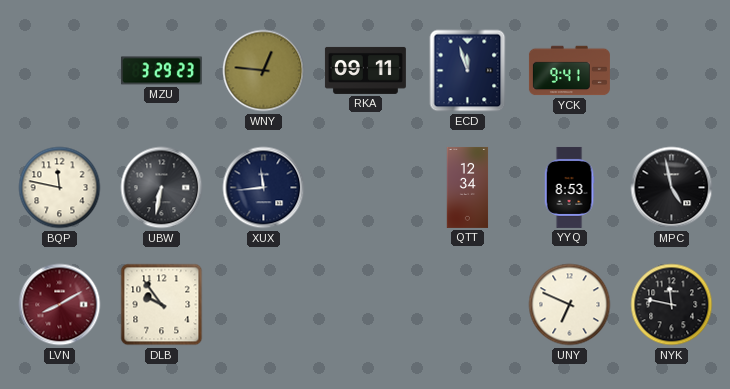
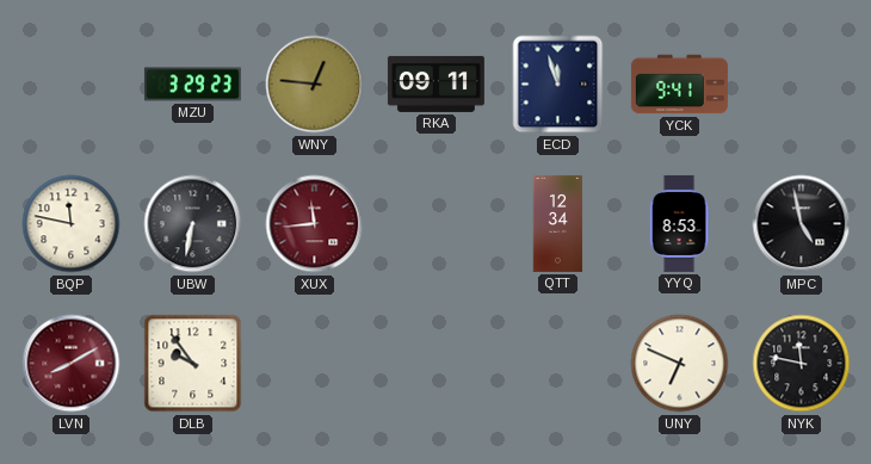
XUX dial: navy -> burgundy
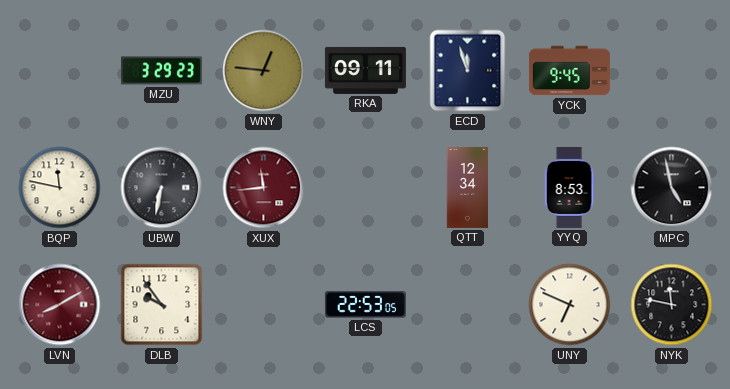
YCK: 9:41 -> 9:45
LCS: none -> 22:53
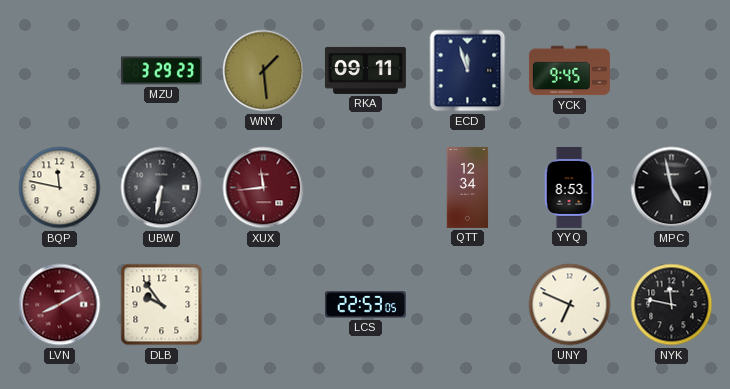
WNY: 12:46 -> 1:29
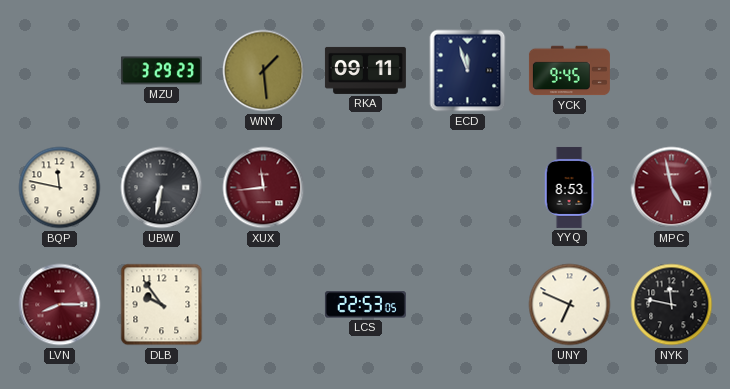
QTT: 12:34 -> none
MPC dial: black -> burgundy
LVN: 8:10 -> 8:15
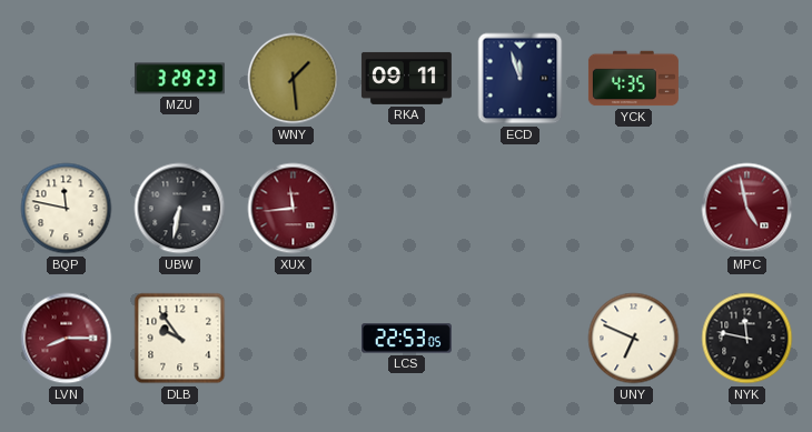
YCK: 9:45 -> 4:35
YYQ: 8:53 -> none
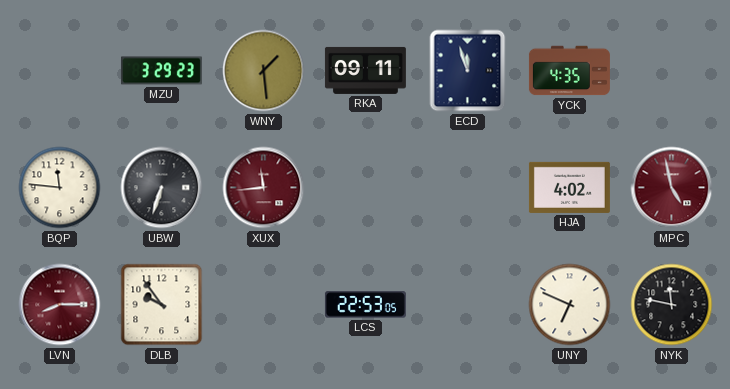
BQP: 11:47 -> 11:46
UBW: 6:32 -> 6:33
HJA: none -> 4:02
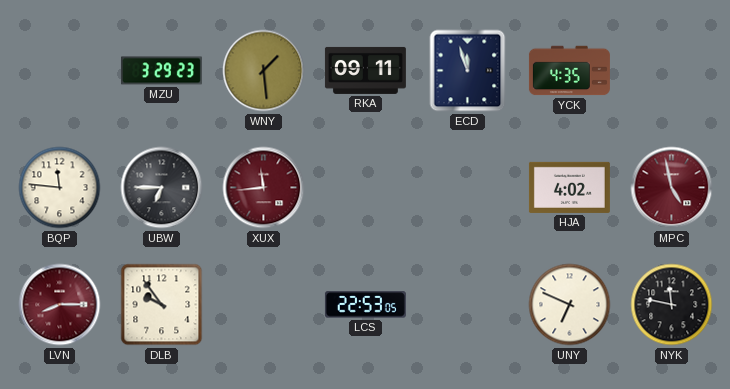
UBW: 6:33 -> 6:45
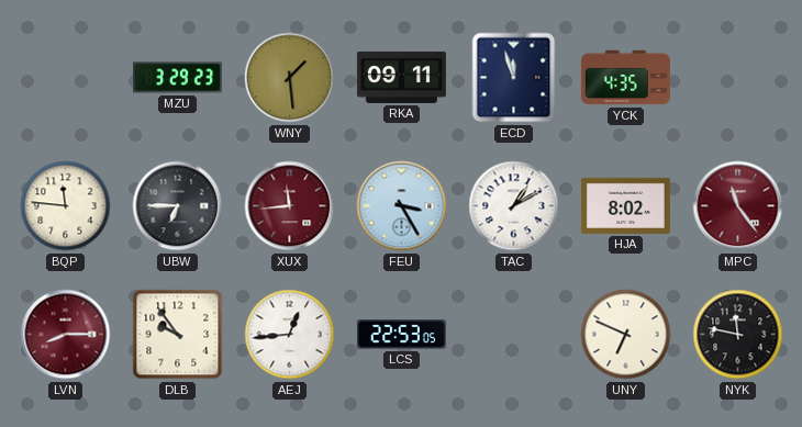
FEU: none -> 3:25
TAC: none -> 1:10
HJA: 4:02 -> 8:02
MPC: 4:58 -> 11:24
AEJ: none -> 12:44
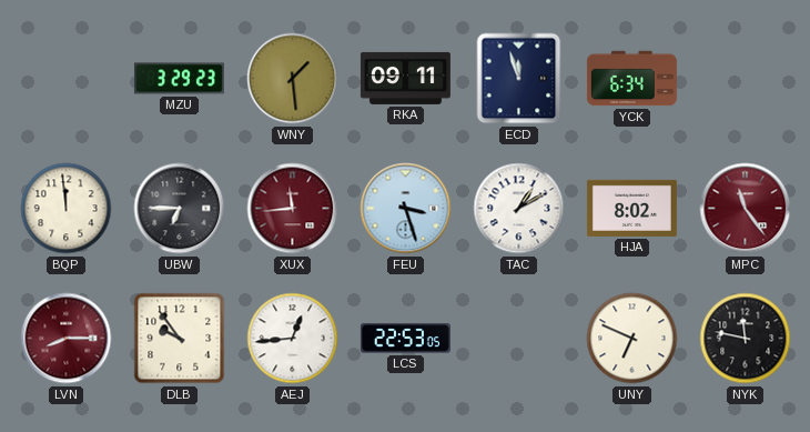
YCK: 4:35 -> 6:34
BQP: 11:46 -> 11:59
FEU: 3:25 -> 3:27
